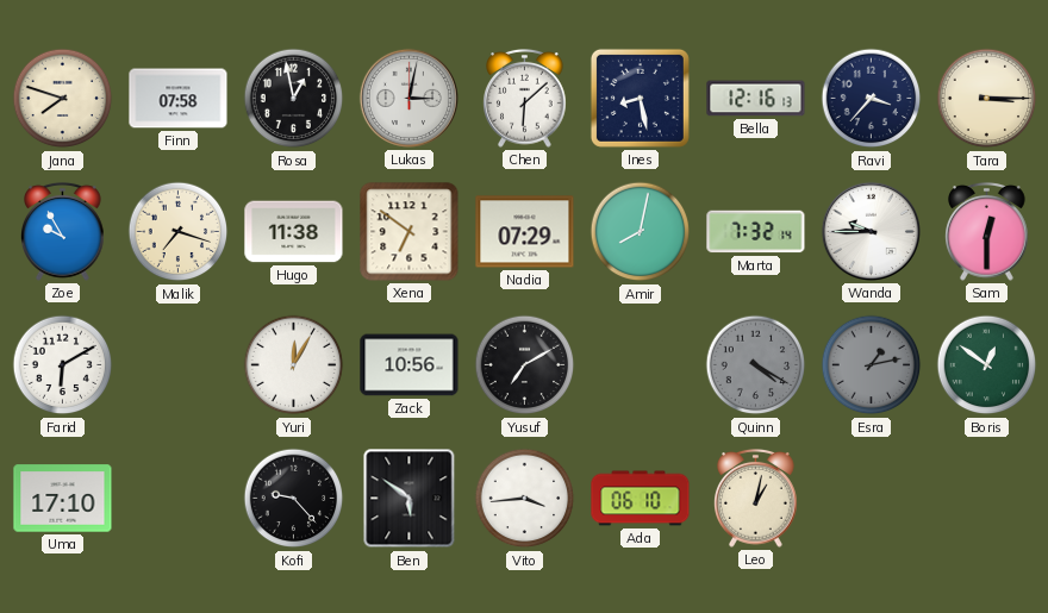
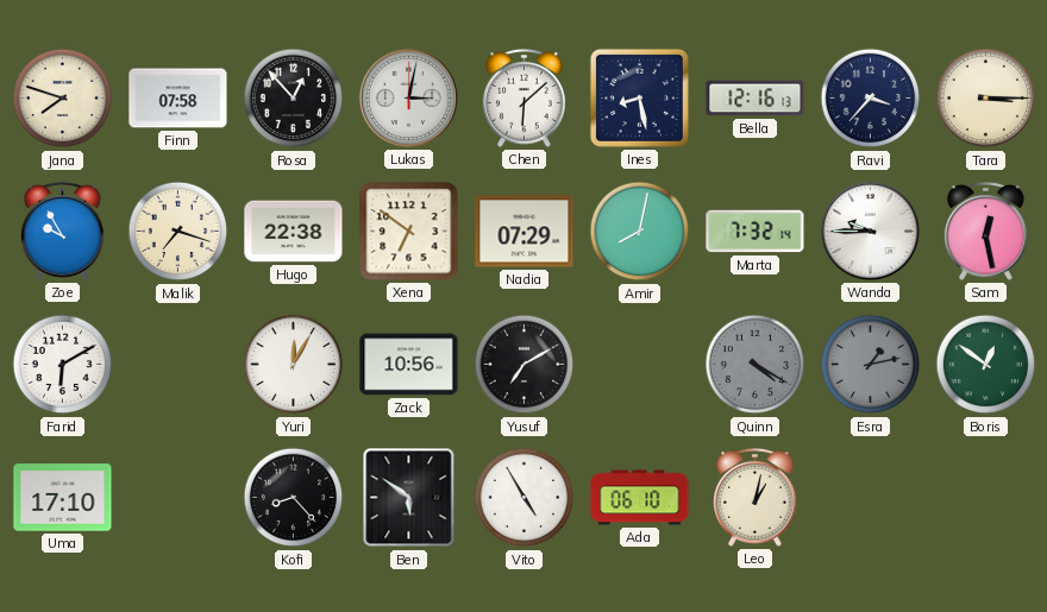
Rosa: 12:58 -> 12:53
Hugo: 11:38 -> 22:38
Sam: 12:30 -> 12:28
Kofi: 9:23 -> 8:23
Vito: 3:44 -> 4:55
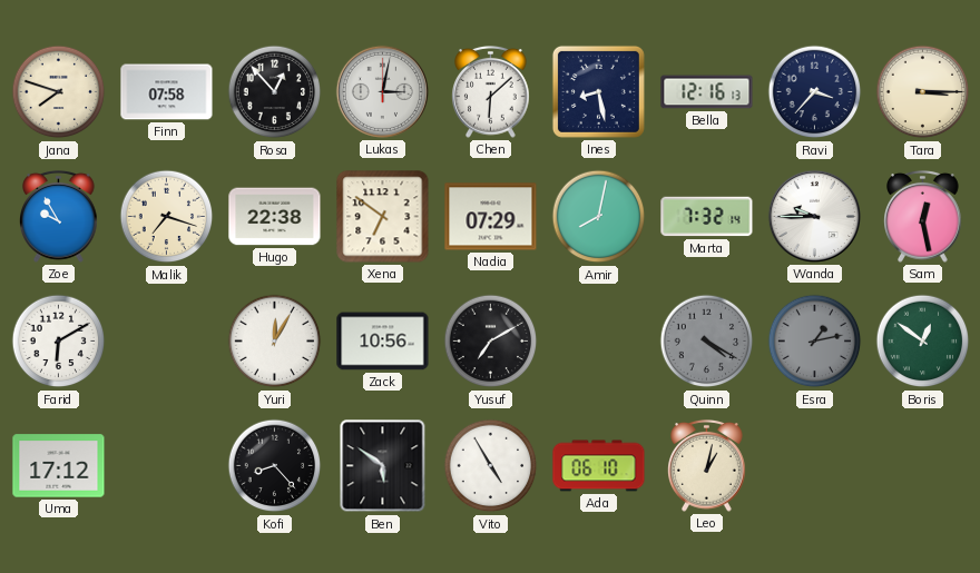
Uma: 17:10 -> 17:12
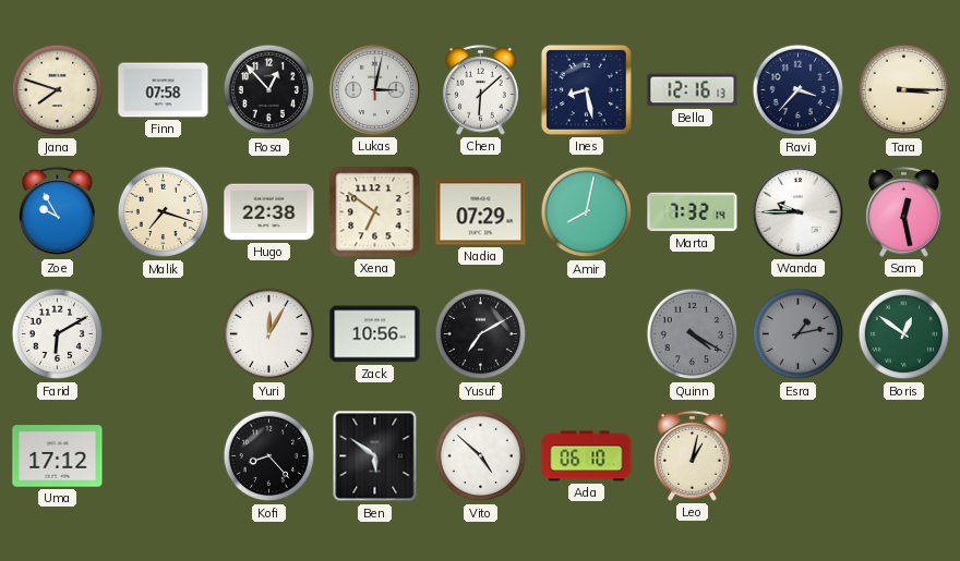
Vito: 4:55 -> 4:52
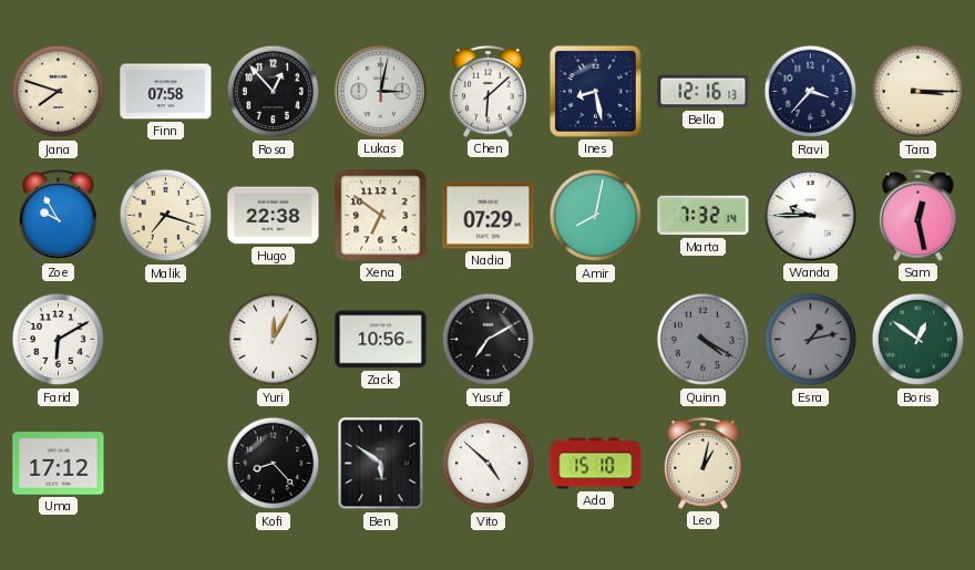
Ada: 06:10 -> 15:10
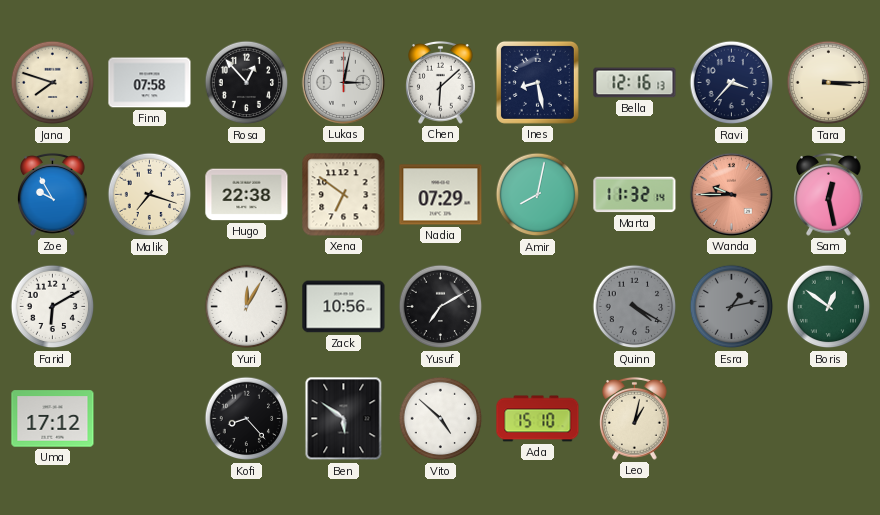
Marta: 7:32 -> 11:32
Wanda dial: white -> salmon
